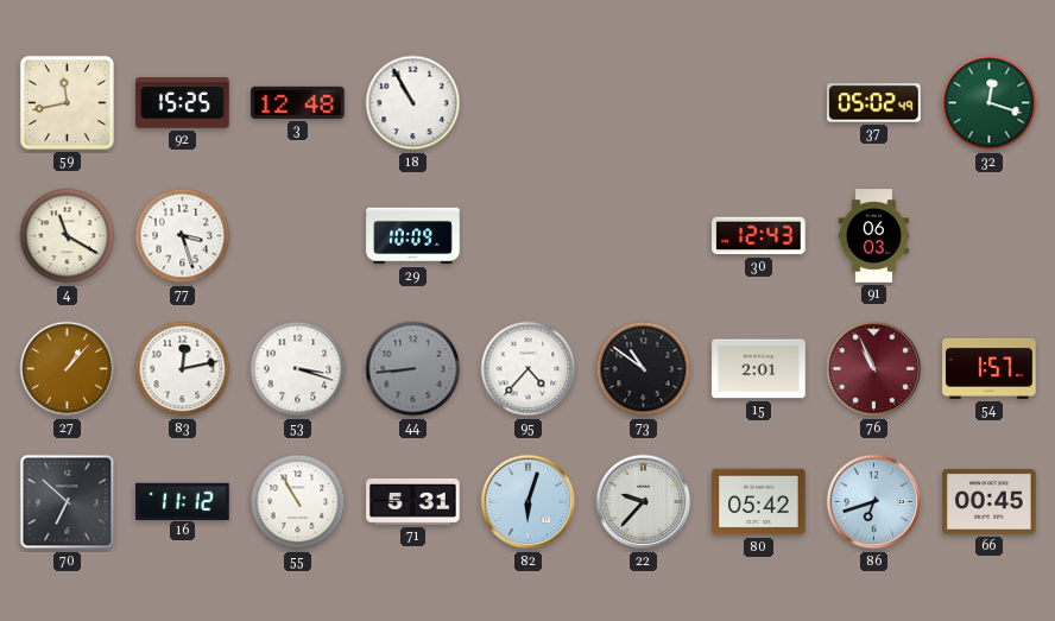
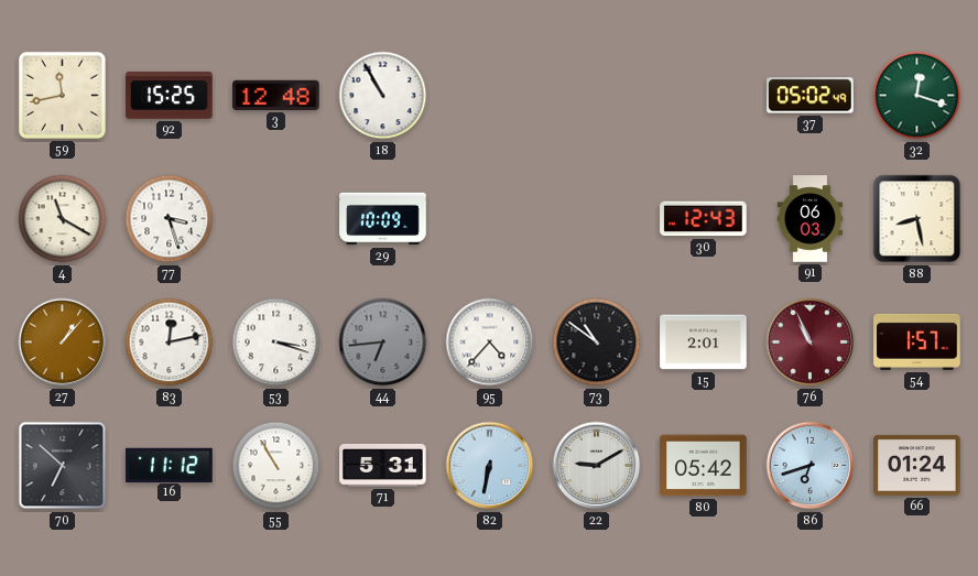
88: none -> 8:28
44: 8:44 -> 6:44
82: 6:03 -> 6:32
22: 9:37 -> 9:10
66: 00:45 -> 01:24
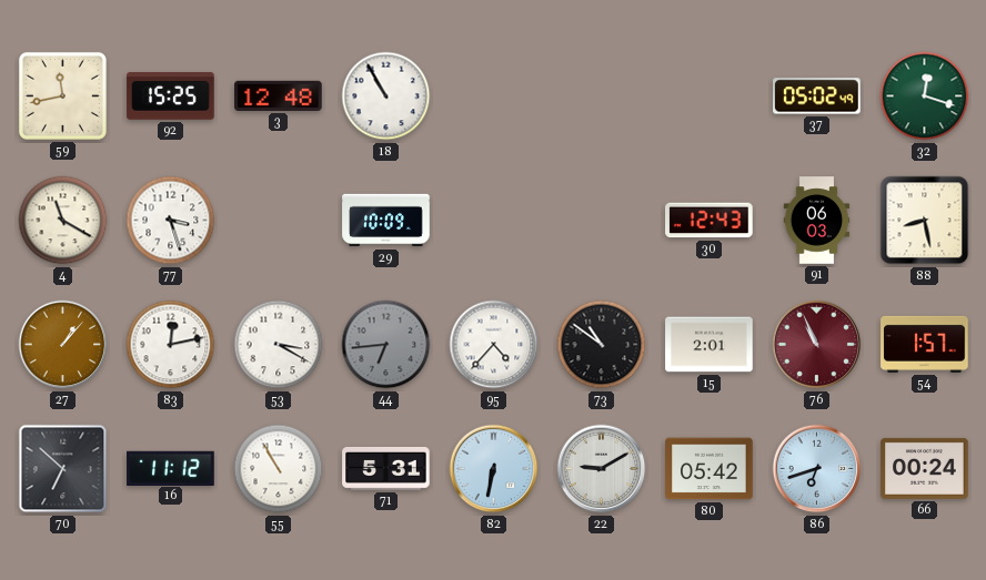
53: 3:18 -> 3:20
66: 01:24 -> 00:24
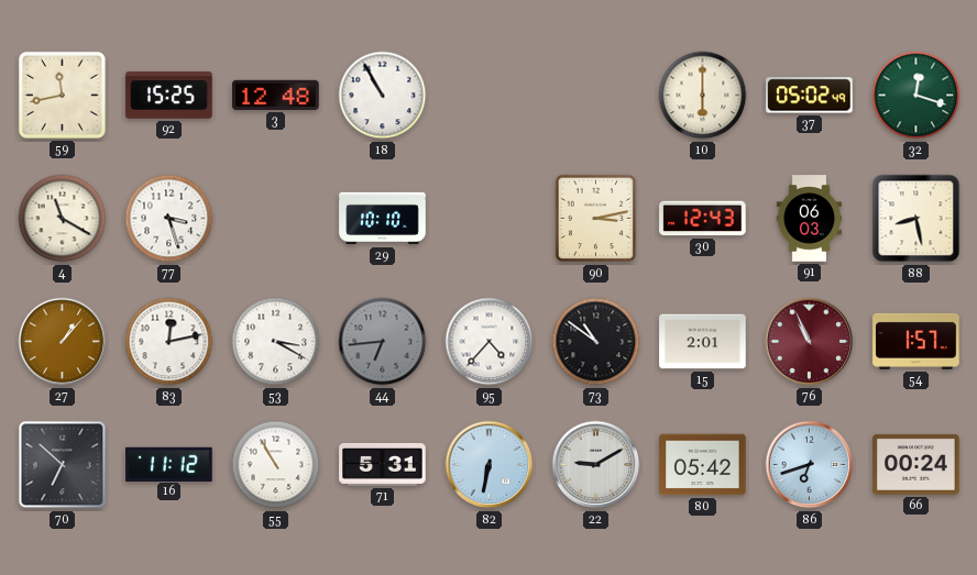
10: none -> 6:00
29: 10:09 -> 10:10
90: none -> 3:13
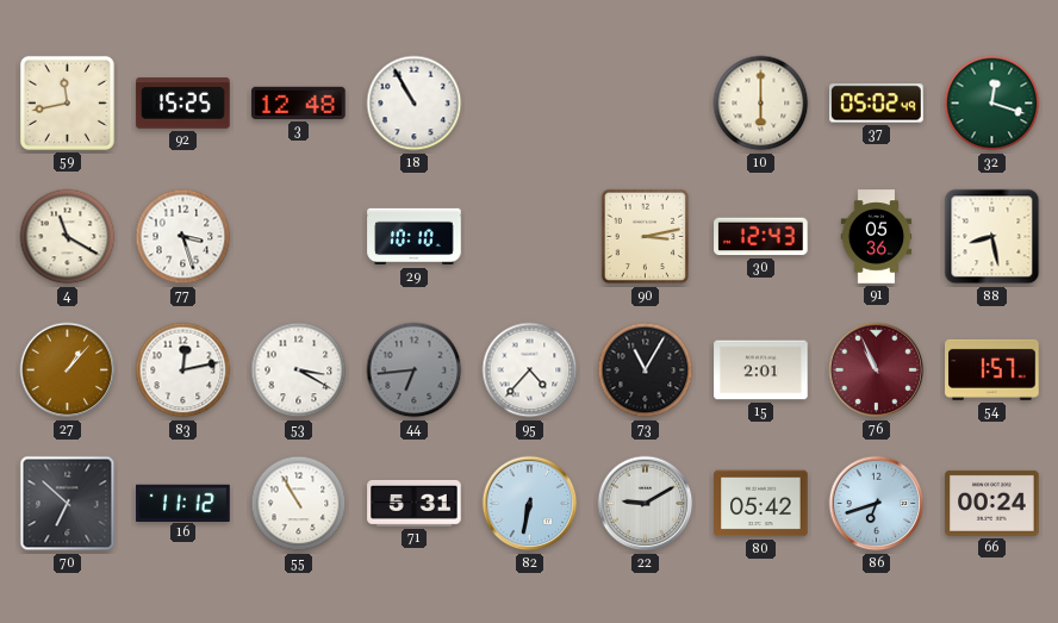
91: 06:03 -> 05:36
73: 10:51 -> 11:05
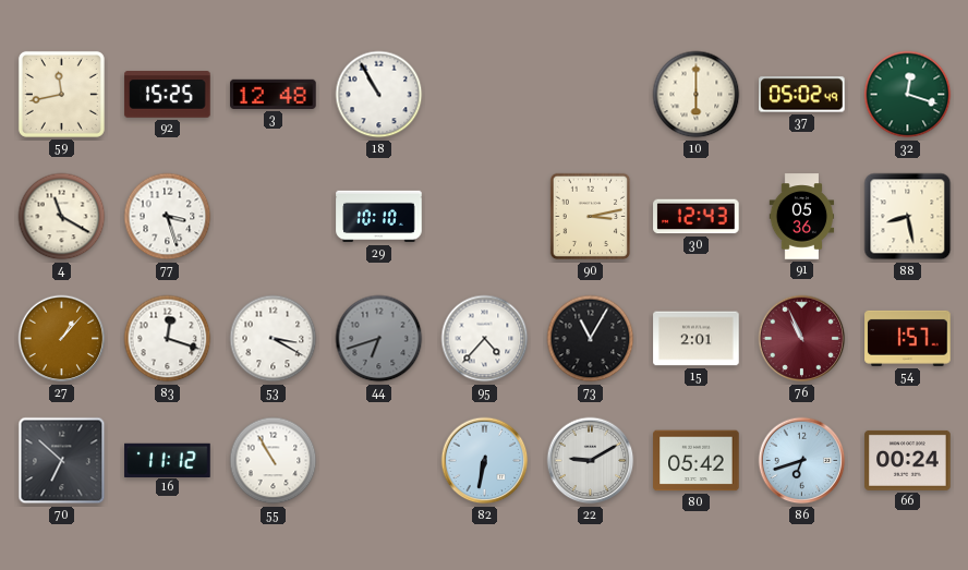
83: 12:13 -> 12:18
44: 6:44 -> 6:42
71: 5:31 -> none
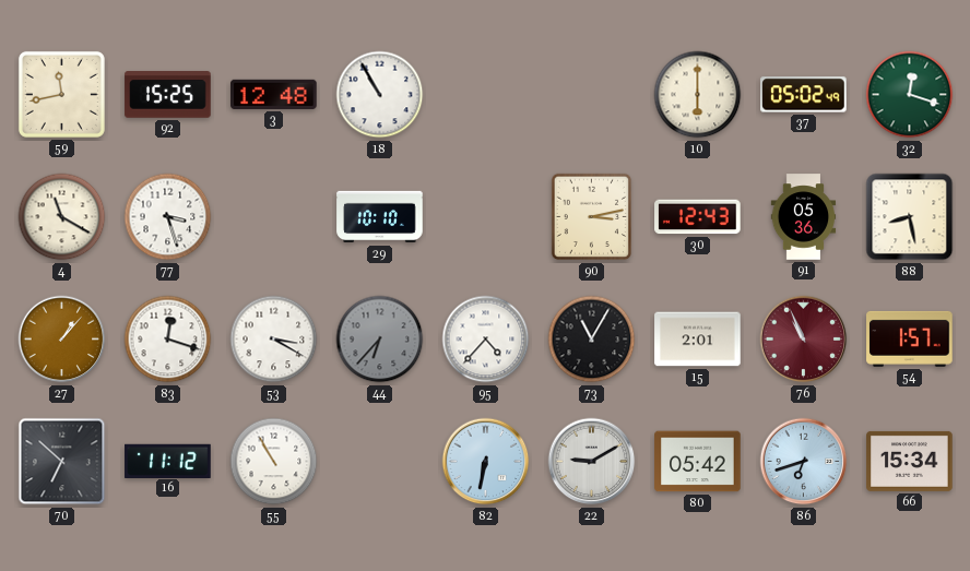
44: 6:42 -> 6:37
66: 00:24 -> 15:34
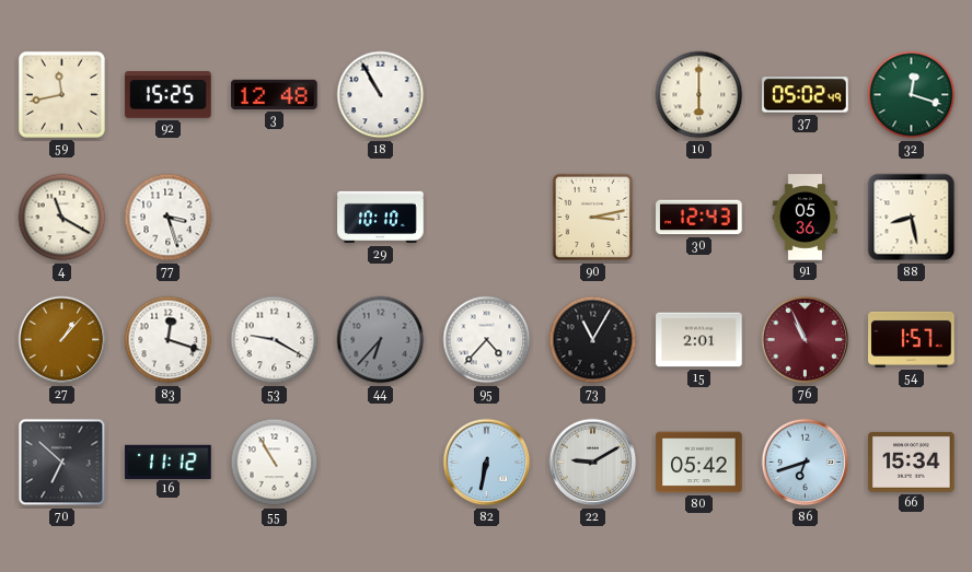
53: 3:20 -> 9:20
